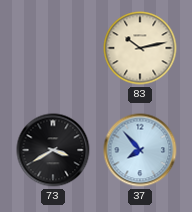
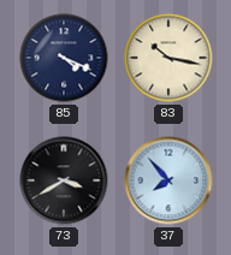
85: none -> 4:19
83: 10:13 -> 10:17
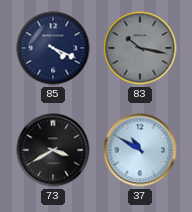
83 dial: cream -> grey
37: 7:53 -> 10:50
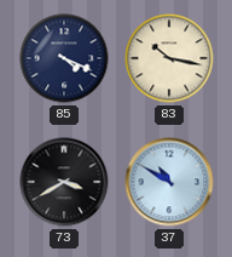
83 dial: grey -> cream
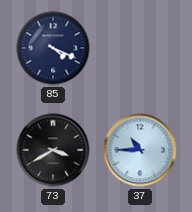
83: 10:17 -> none
37: 10:50 -> 10:45
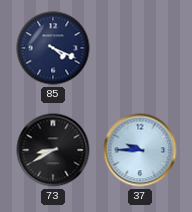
73: 3:40 -> 8:40
37: 10:45 -> 9:45
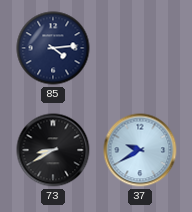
85: 4:19 -> 4:14
37: 9:45 -> 9:40
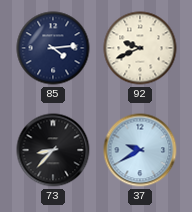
92: none -> 9:41
73: 8:40 -> 8:37
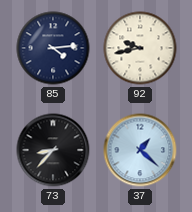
92: 9:41 -> 9:43
37: 9:40 -> 1:22
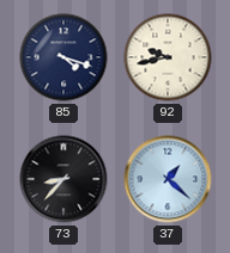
85: 4:14 -> 4:18
